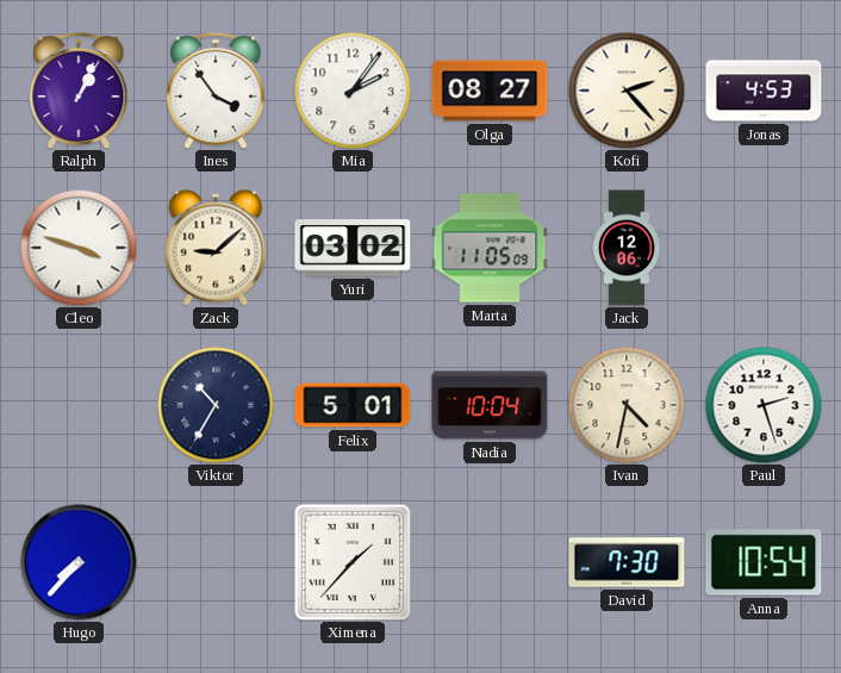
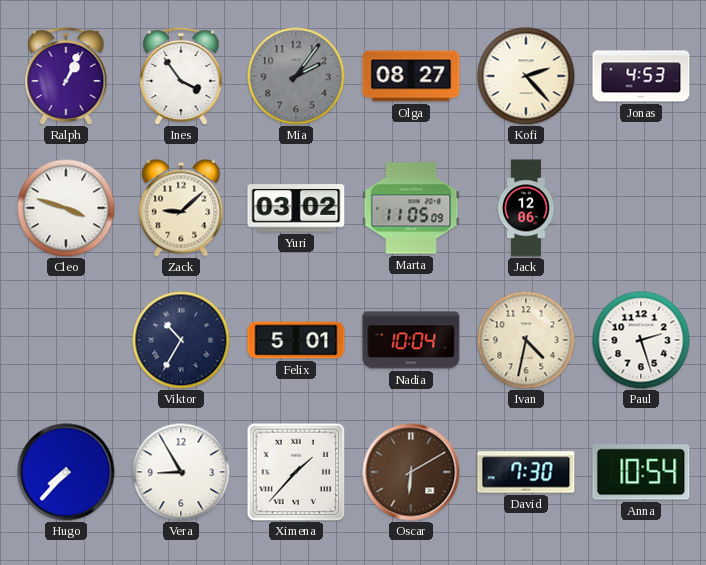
Mia dial: white -> grey
Vera: none -> 8:55
Oscar: none -> 6:10
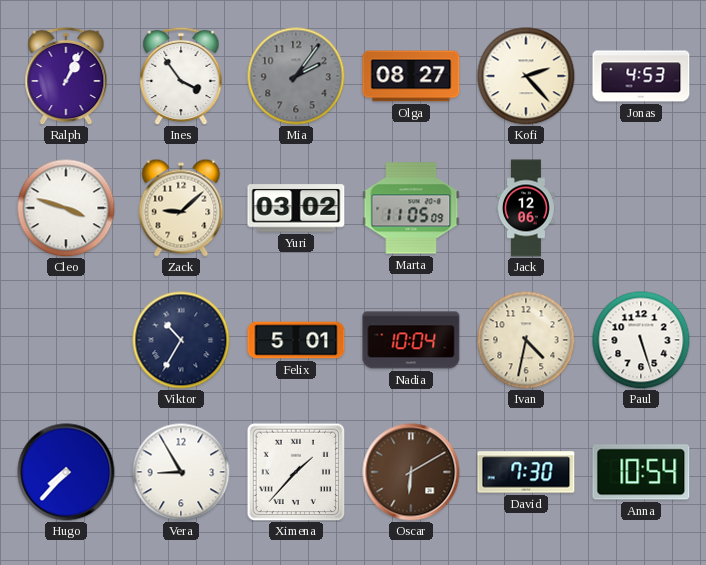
Paul: 2:27 -> 5:27
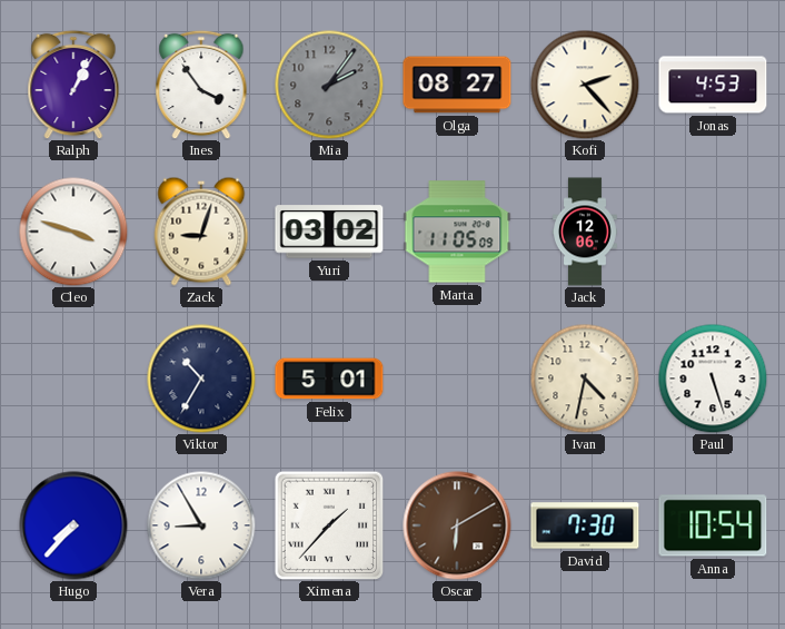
Zack: 9:08 -> 9:03
Nadia: 10:04 -> none
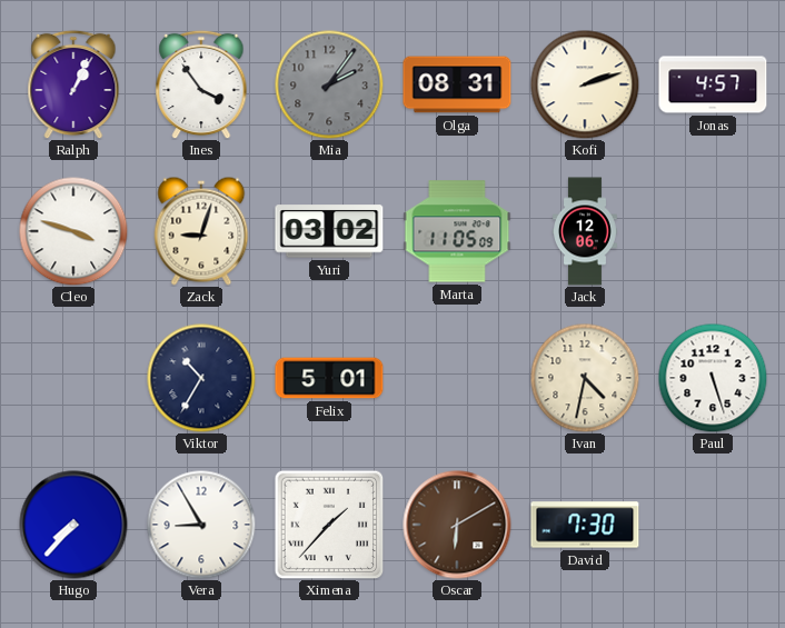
Olga: 08:27 -> 08:31
Kofi: 2:23 -> 2:12
Jonas: 4:53 -> 4:57
Anna: 10:54 -> none
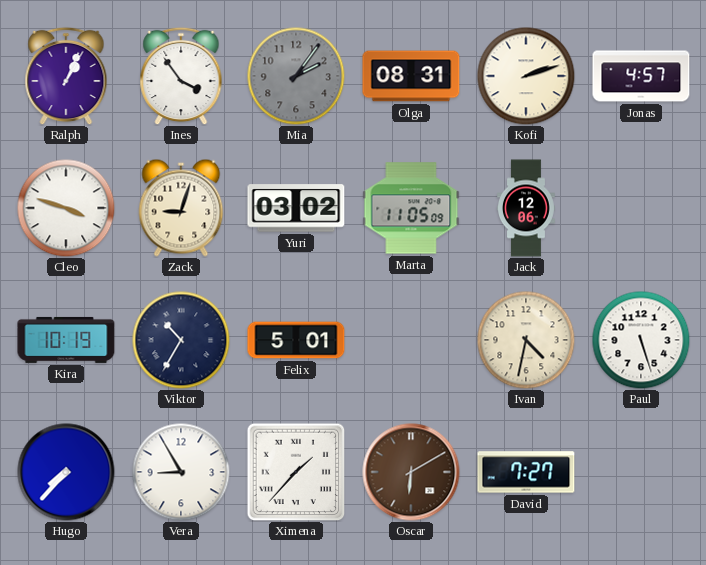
Kira: none -> 10:19
David: 7:30 -> 7:27
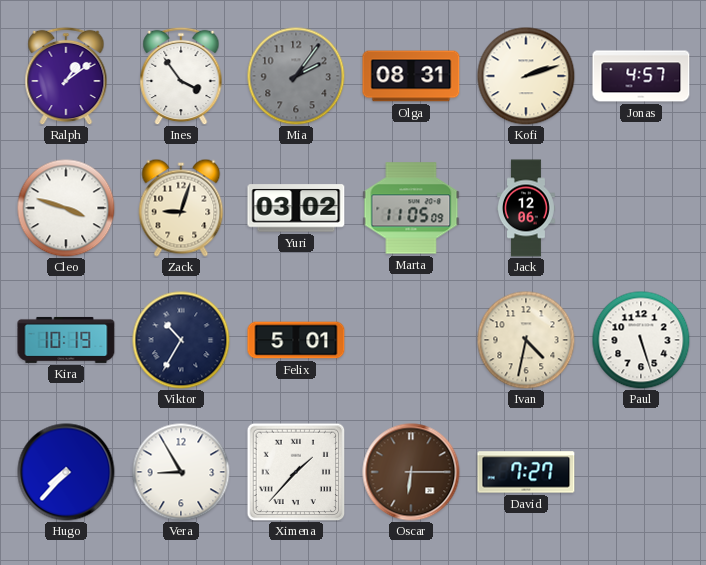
Ralph: 1:04 -> 1:09
Oscar: 6:10 -> 6:15
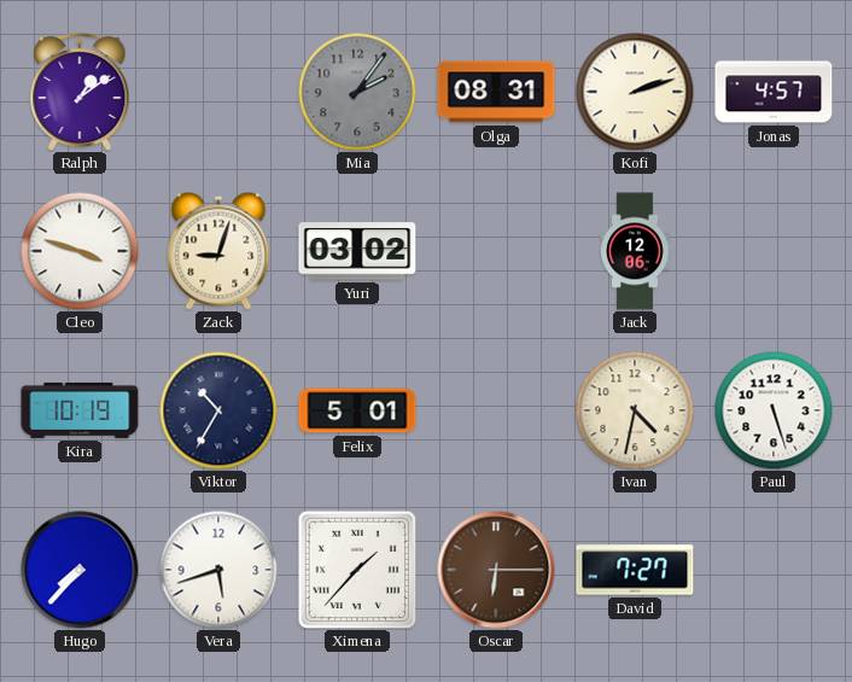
Ines: 3:54 -> none
Marta: 11:05 -> none
Vera: 8:55 -> 5:42
